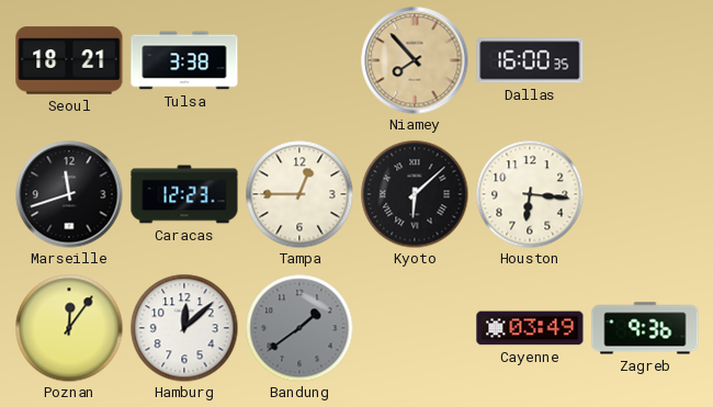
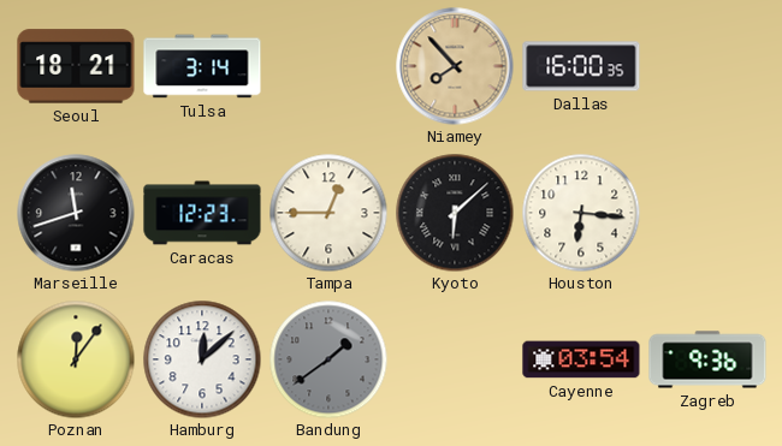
Tulsa: 3:38 -> 3:14
Cayenne: 03:49 -> 03:54
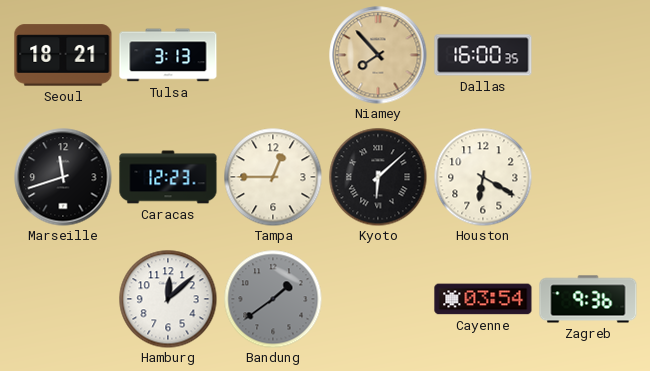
Tulsa: 3:14 -> 3:13
Houston: 6:16 -> 6:20
Poznan: 12:06 -> none
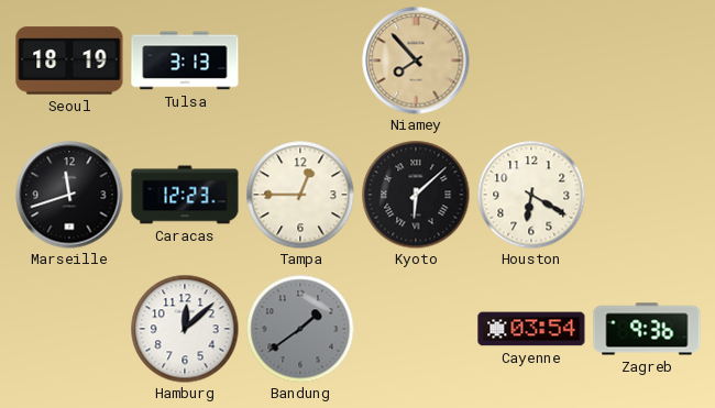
Seoul: 18:21 -> 18:19
Dallas: 16:00 -> none
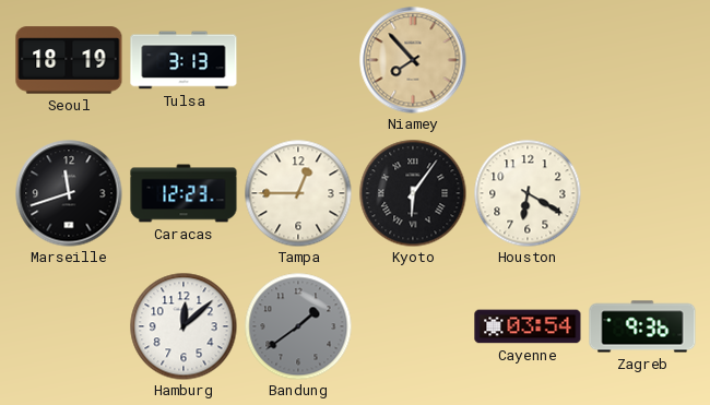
Kyoto: 6:08 -> 6:06
